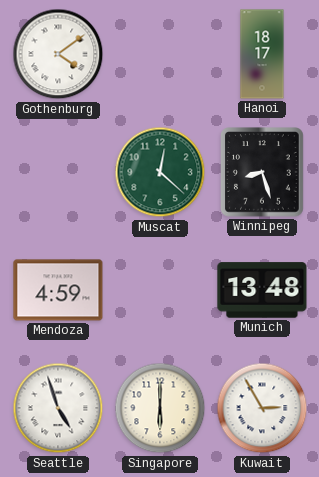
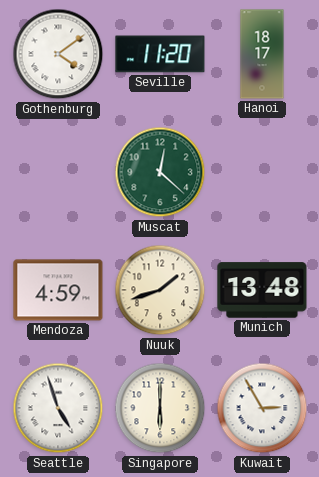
Seville: none -> 11:20
Winnipeg: 8:27 -> none
Nuuk: none -> 1:42
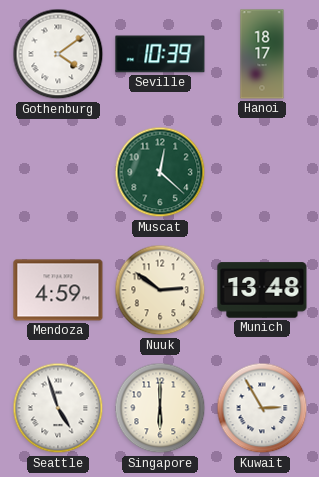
Seville: 11:20 -> 10:39
Nuuk: 1:42 -> 2:51
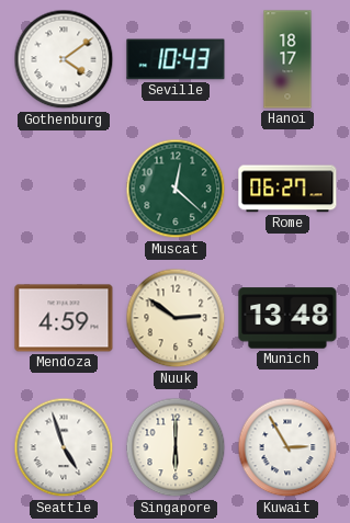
Seville: 10:39 -> 10:43
Rome: none -> 06:27
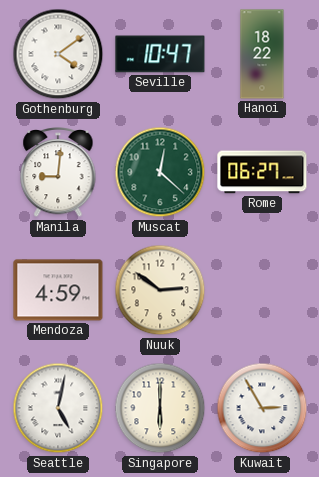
Seville: 10:43 -> 10:47
Hanoi: 18:17 -> 18:22
Manila: none -> 9:01
Munich: 13:48 -> none
Seattle: 4:57 -> 5:02
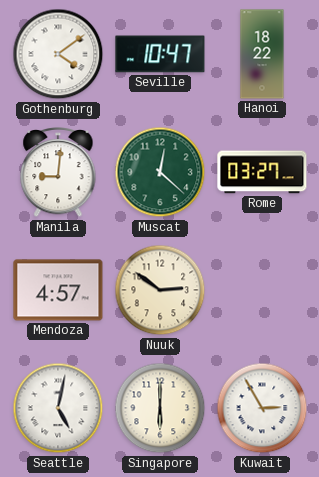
Rome: 06:27 -> 03:27
Mendoza: 4:59 -> 4:57
